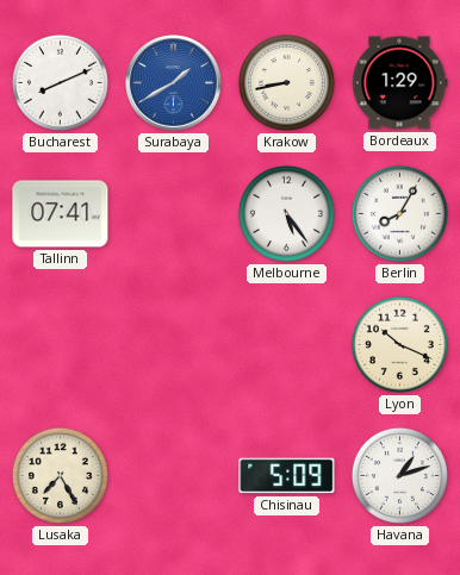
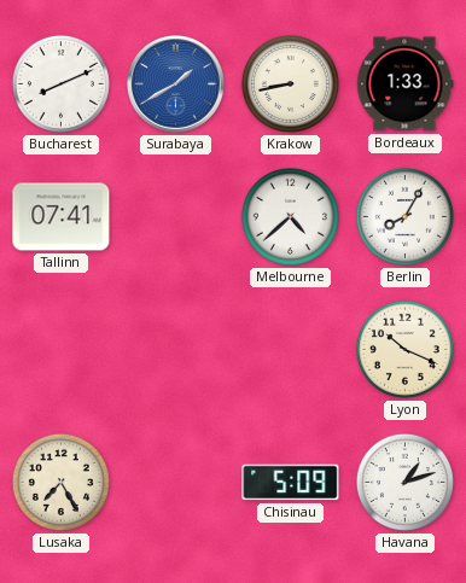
Bordeaux: 1:29 -> 1:33
Melbourne: 5:24 -> 4:38
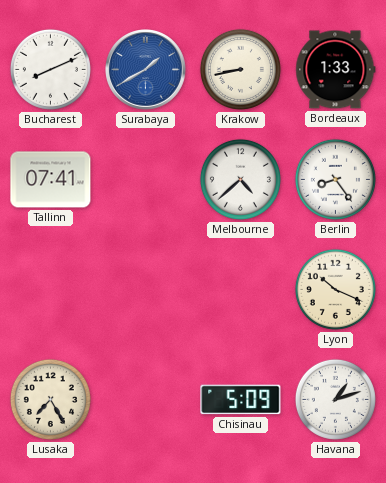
Berlin: 8:05 -> 8:24
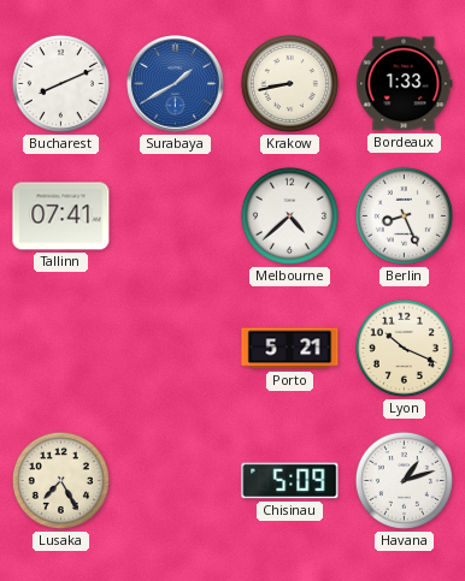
Berlin: 8:24 -> 8:26
Porto: none -> 5:21
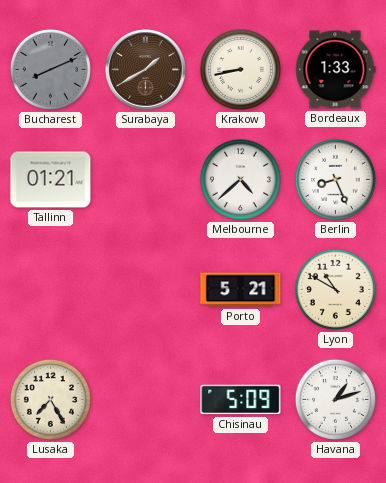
Bucharest dial: white -> grey
Surabaya dial: blue -> brown
Tallinn: 07:41 -> 01:21
Lyon: 10:19 -> 10:50
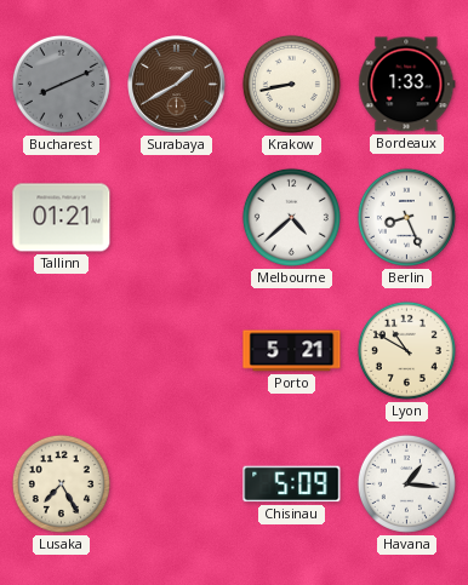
Havana: 1:12 -> 1:16
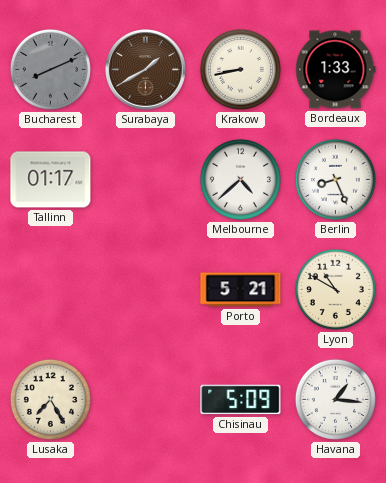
Tallinn: 01:21 -> 01:17
